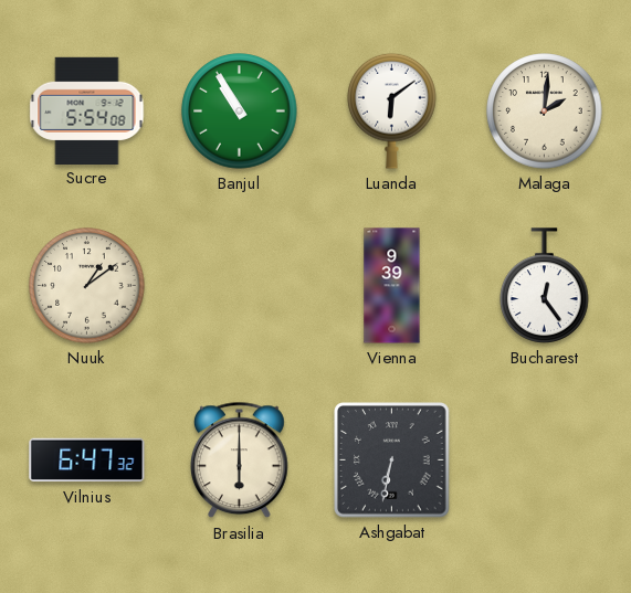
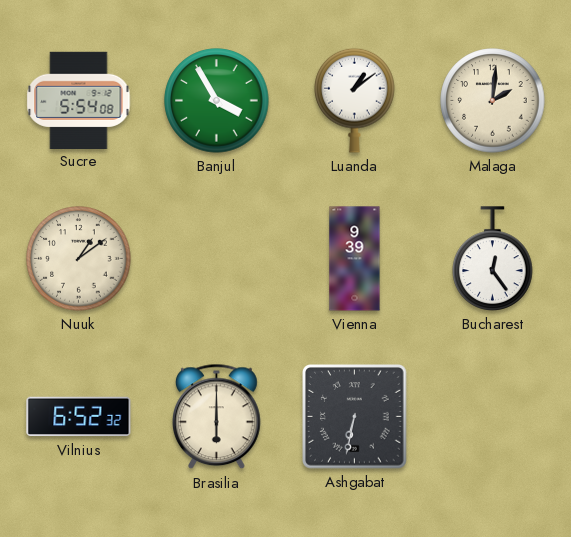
Banjul: 10:55 -> 3:55
Luanda: 6:09 -> 1:09
Vilnius: 6:47 -> 6:52
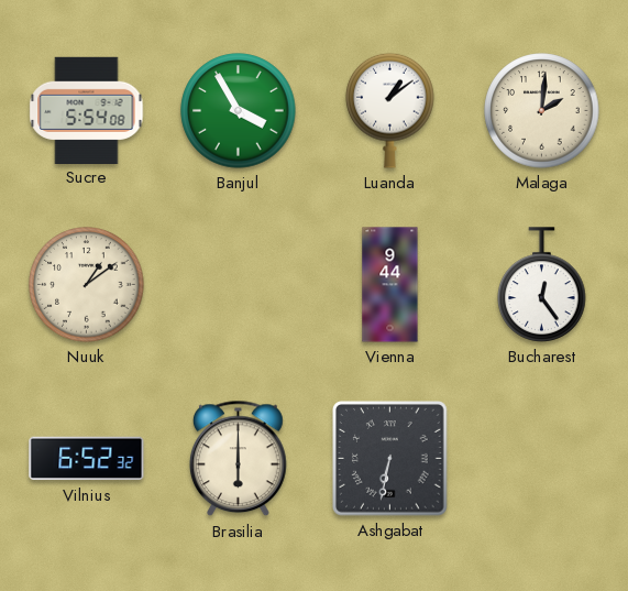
Vienna: 9:39 -> 9:44
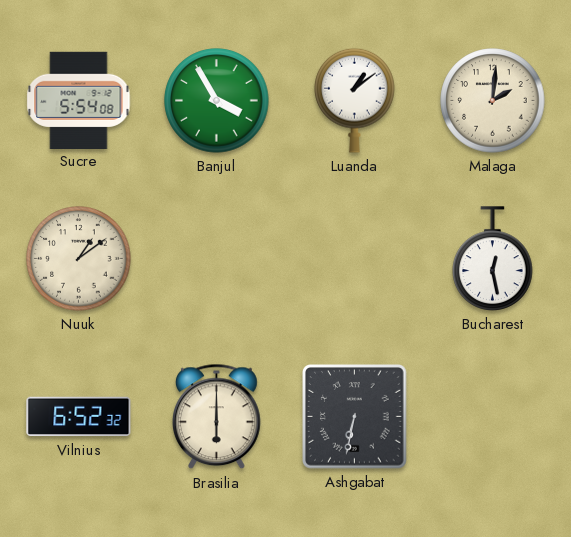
Vienna: 9:44 -> none
Bucharest: 12:24 -> 12:28
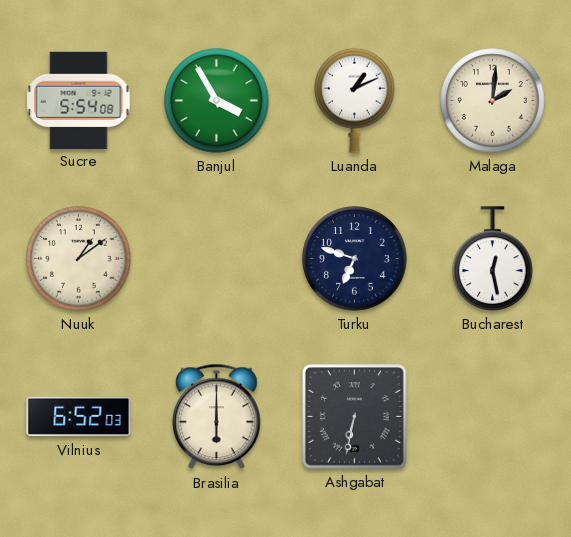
Luanda: 1:09 -> 1:11
Turku: none -> 6:48
Vilnius: 6:52:32 -> 6:52:03
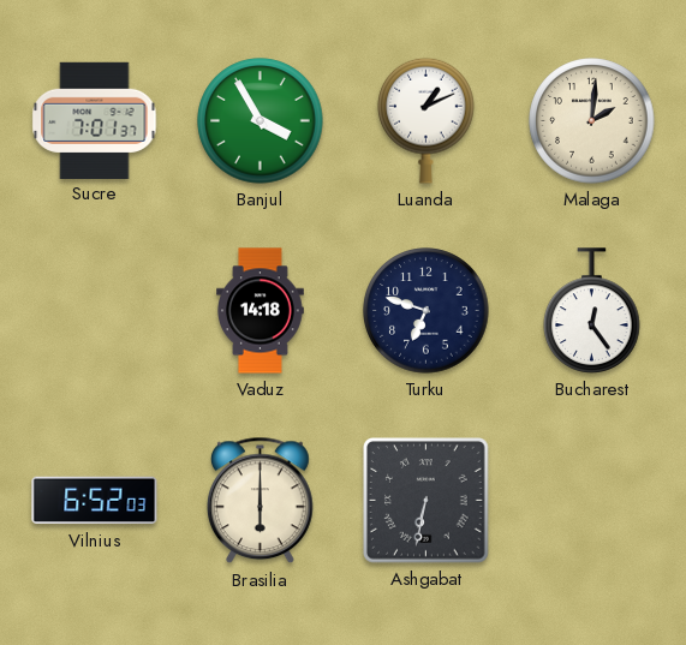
Sucre: 5:54 -> 7:01
Nuuk: 1:09 -> none
Vaduz: none -> 14:18
Bucharest: 12:28 -> 12:24
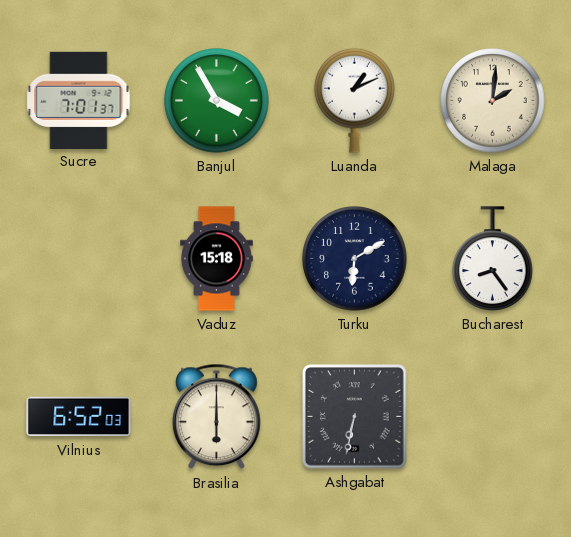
Vaduz: 14:18 -> 15:18
Turku: 6:48 -> 6:10
Bucharest: 12:24 -> 8:24
